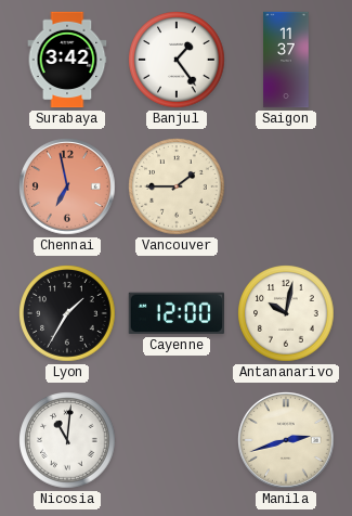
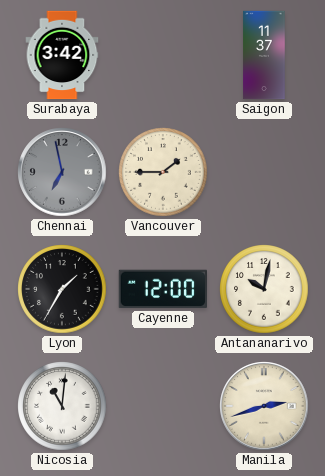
Banjul: 1:24 -> none
Chennai dial: salmon -> grey
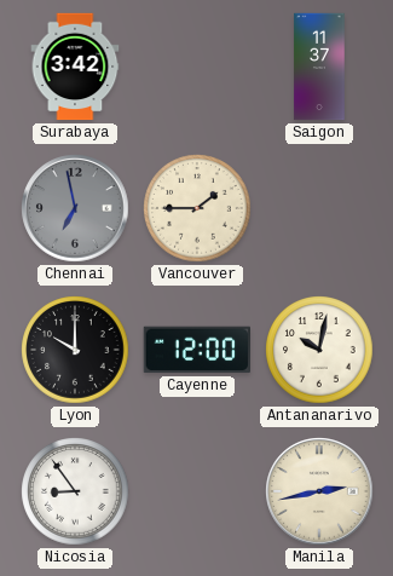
Lyon: 1:35 -> 10:00
Nicosia: 11:01 -> 8:54
Manila: 2:42 -> 2:43
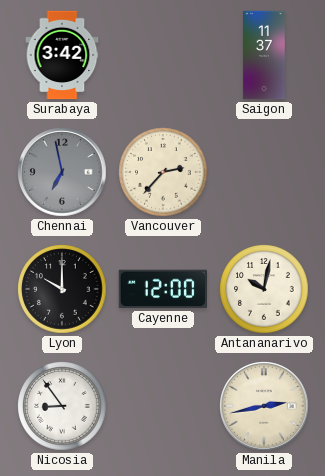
Vancouver: 1:45 -> 2:37
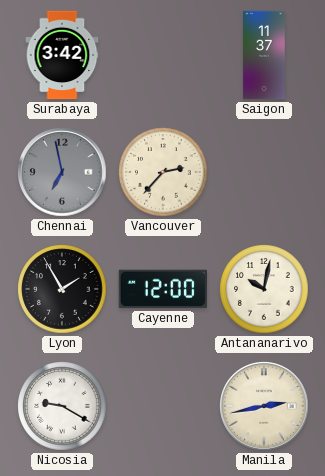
Lyon: 10:00 -> 1:55
Nicosia: 8:54 -> 9:20
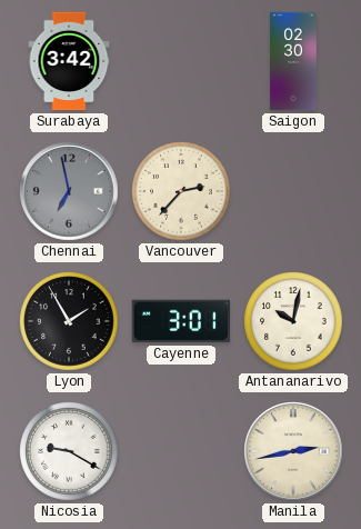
Saigon: 11:37 -> 02:30
Cayenne: 12:00 -> 3:01
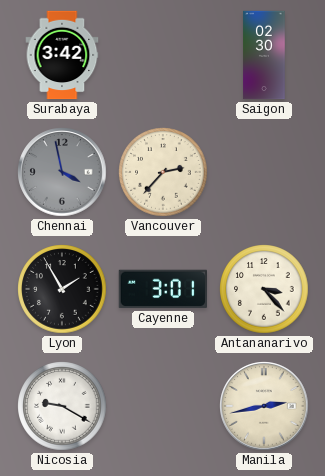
Chennai: 6:58 -> 3:58
Antananarivo: 10:02 -> 3:23
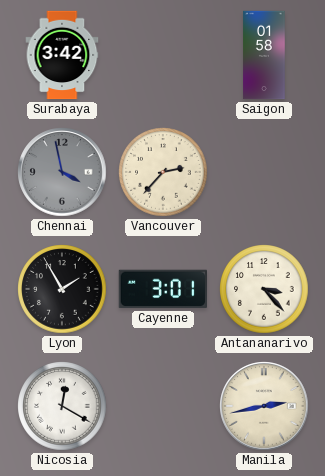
Saigon: 02:30 -> 01:58
Nicosia: 9:20 -> 12:20
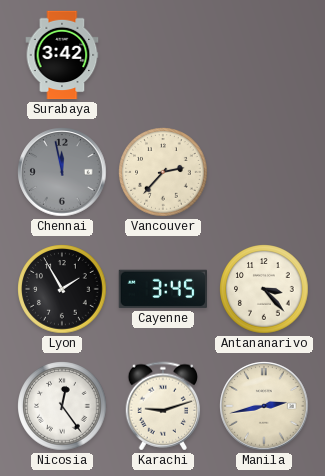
Saigon: 01:58 -> none
Chennai: 3:58 -> 11:58
Cayenne: 3:01 -> 3:45
Nicosia: 12:20 -> 12:24
Karachi: none -> 9:12
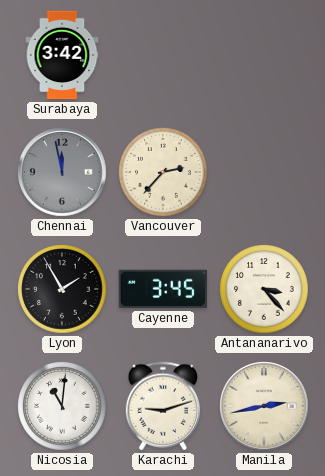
Nicosia: 12:24 -> 11:01
